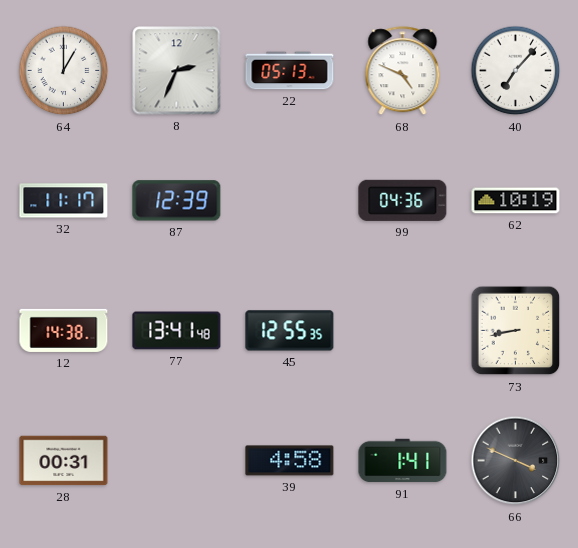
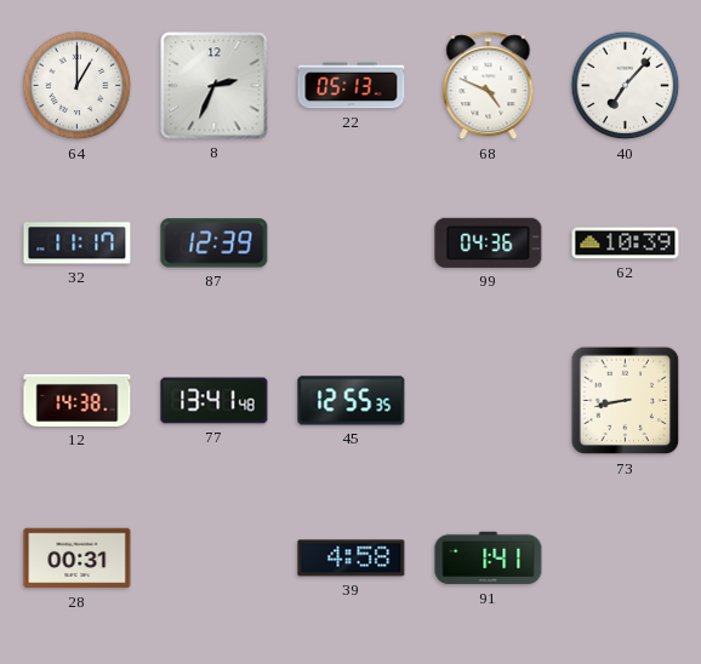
62: 10:19 -> 10:39
66: 3:49 -> none
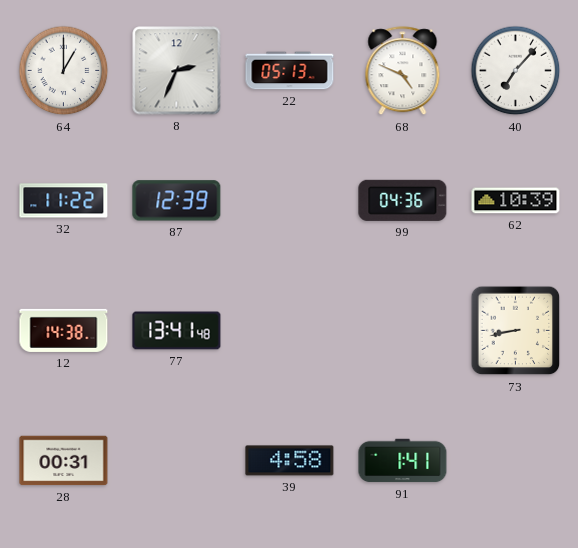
32: 11:17 -> 11:22
45: 12:55 -> none
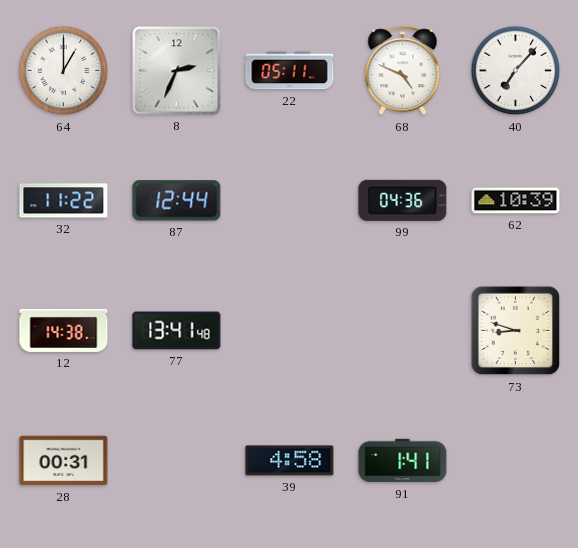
22: 05:13 -> 05:11
87: 12:39 -> 12:44
73: 8:43 -> 8:48
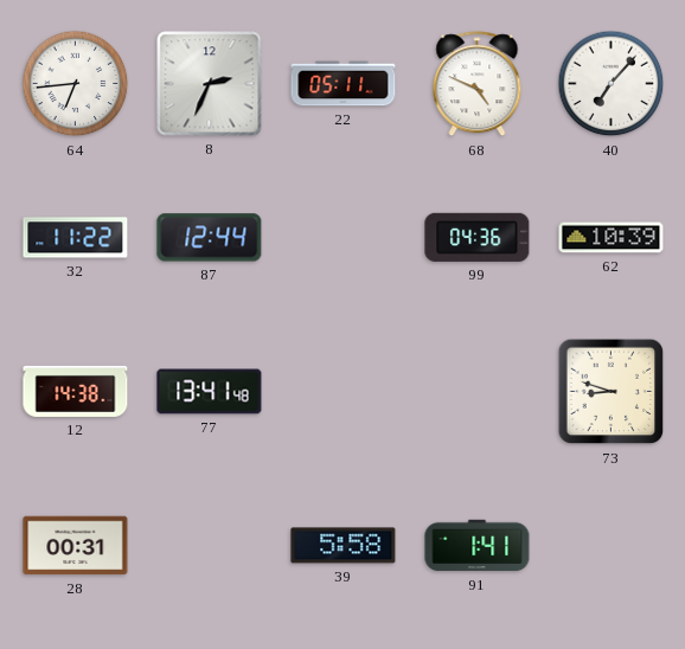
64: 1:00 -> 6:44
39: 4:58 -> 5:58
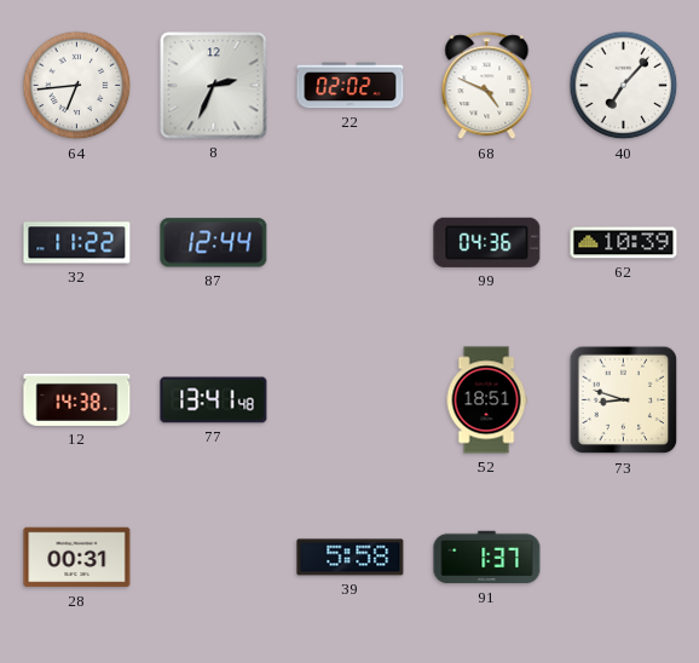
22: 05:11 -> 02:02
52: none -> 18:51
91: 1:41 -> 1:37
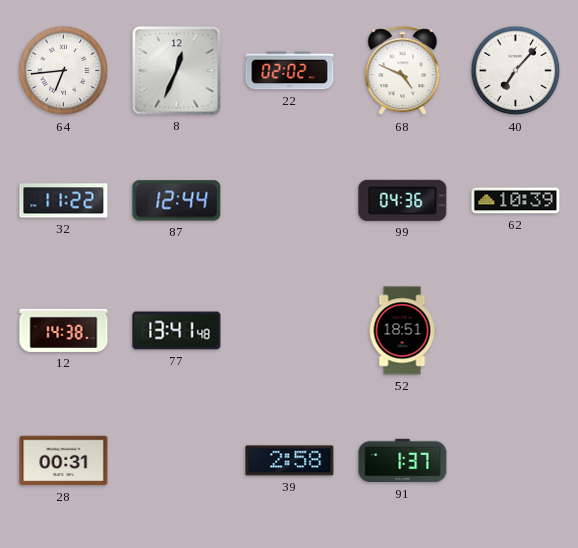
8: 2:34 -> 12:34
73: 8:48 -> none
39: 5:58 -> 2:58
